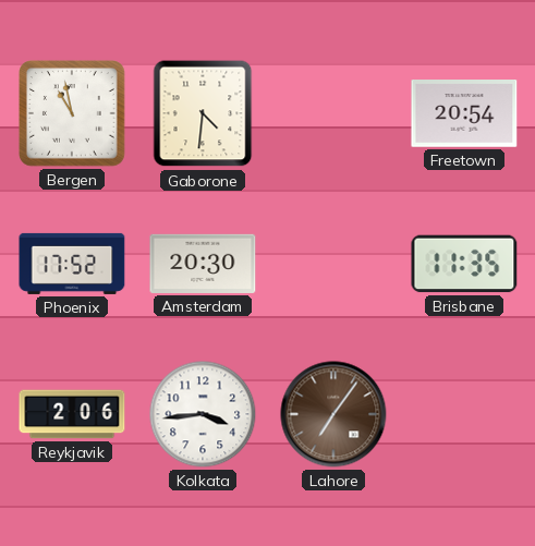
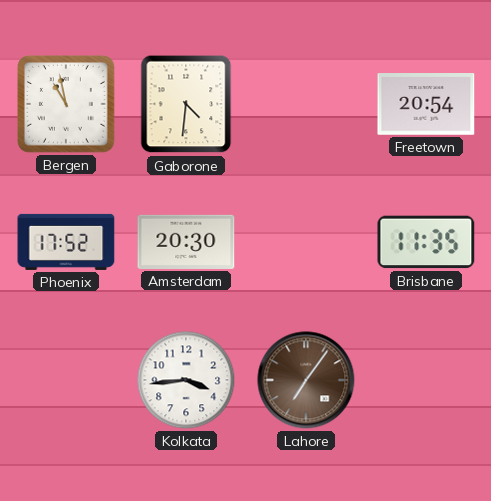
Reykjavik: 2:06 -> none
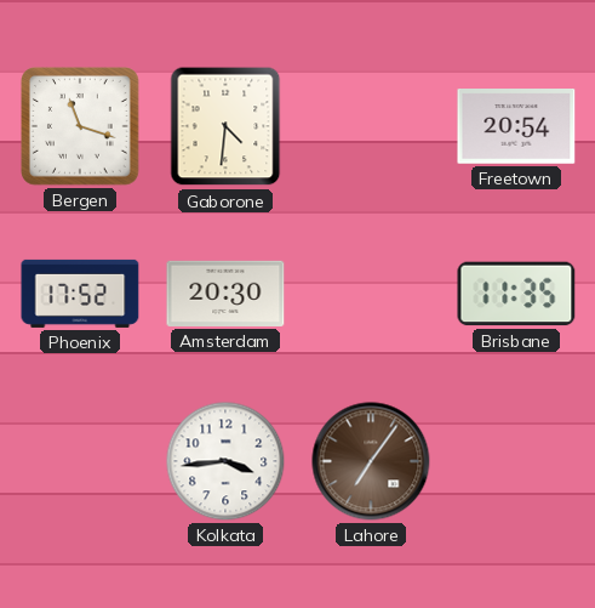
Bergen: 10:58 -> 11:18
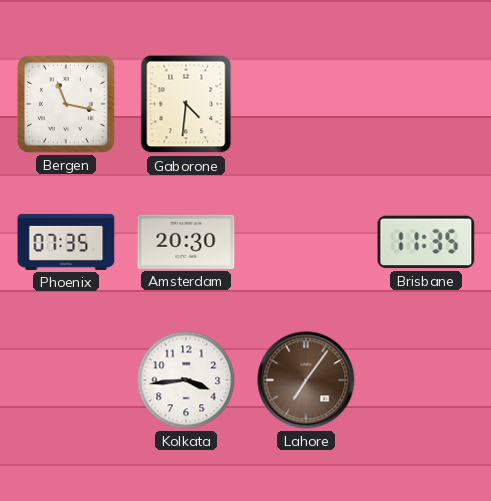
Bergen: 11:18 -> 11:17
Freetown: 20:54 -> none
Phoenix: 17:52 -> 07:35
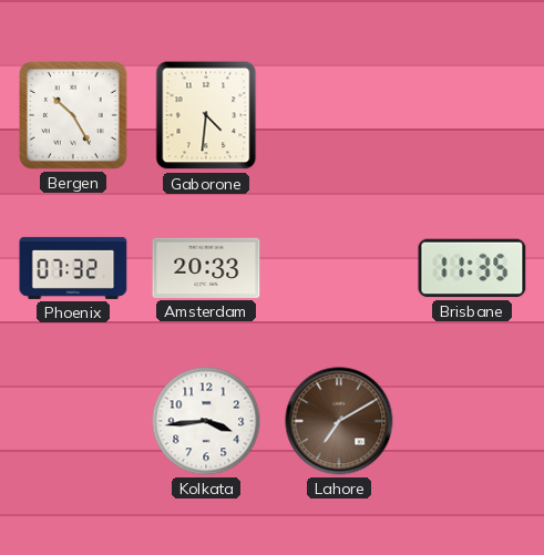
Bergen: 11:17 -> 10:25
Phoenix: 07:35 -> 07:32
Amsterdam: 20:30 -> 20:33
Lahore: 7:06 -> 7:10
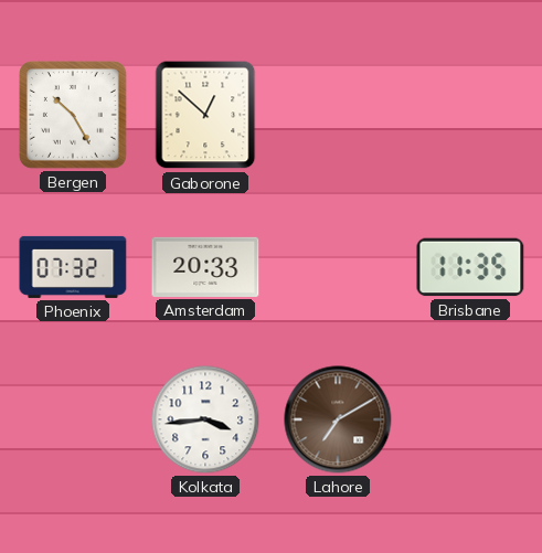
Gaborone: 4:31 -> 12:52
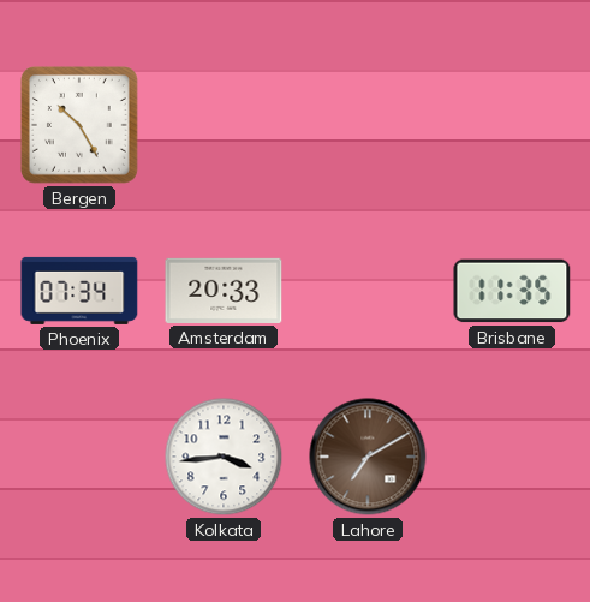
Gaborone: 12:52 -> none
Phoenix: 07:32 -> 07:34
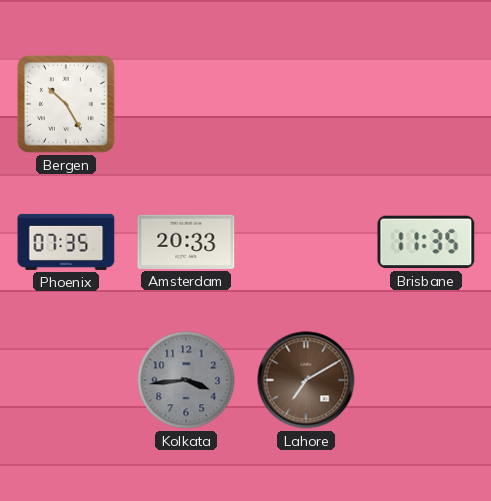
Phoenix: 07:34 -> 07:35
Kolkata dial: white -> grey
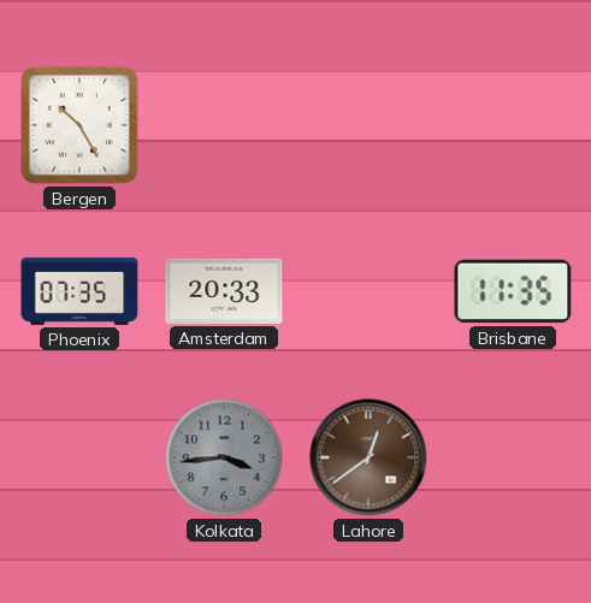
Lahore: 7:10 -> 12:39
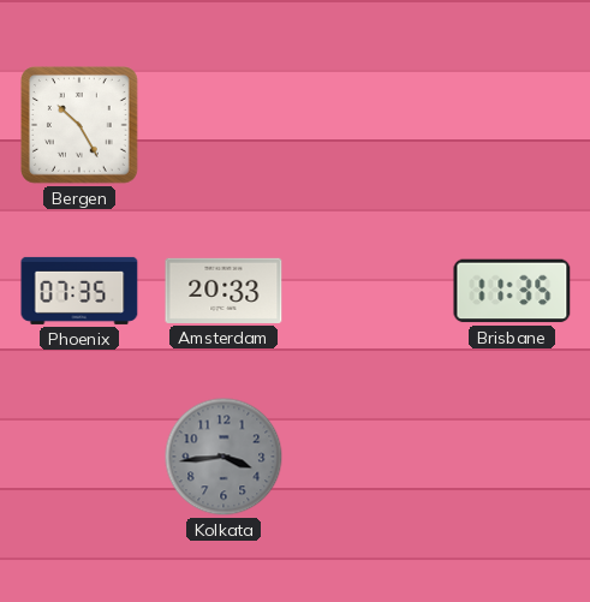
Lahore: 12:39 -> none
